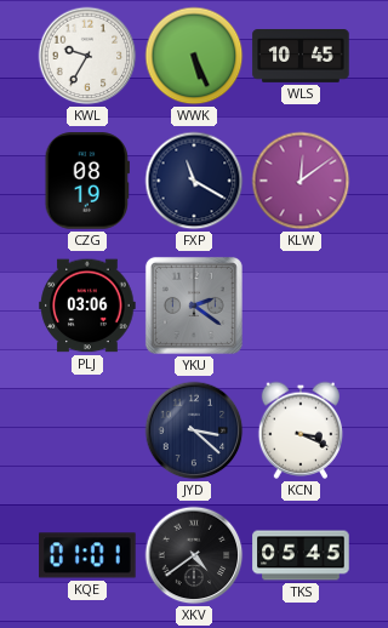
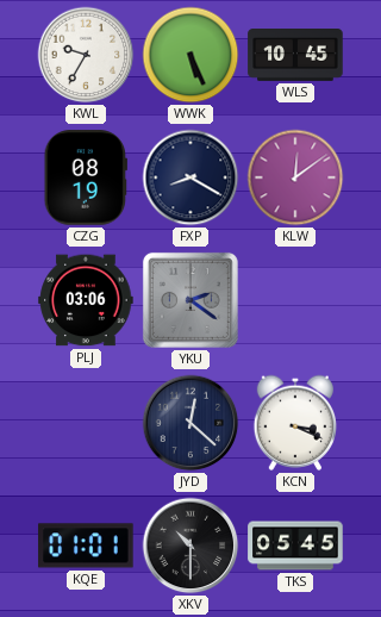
FXP: 11:20 -> 8:20
JYD: 3:22 -> 12:22
XKV: 4:39 -> 10:30
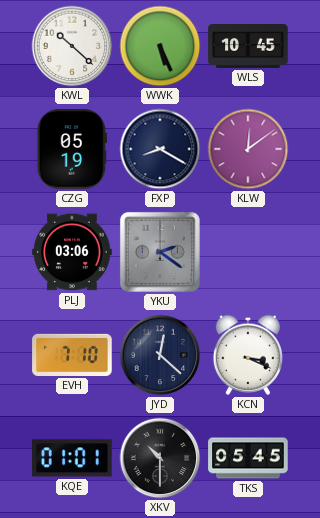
KWL: 9:35 -> 10:22
CZG: 08:19 -> 05:19
EVH: none -> 7:10
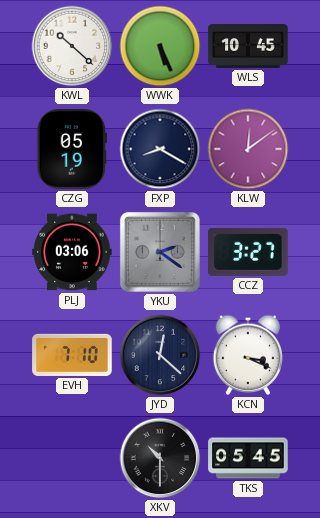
CCZ: none -> 3:27
KQE: 01:01 -> none
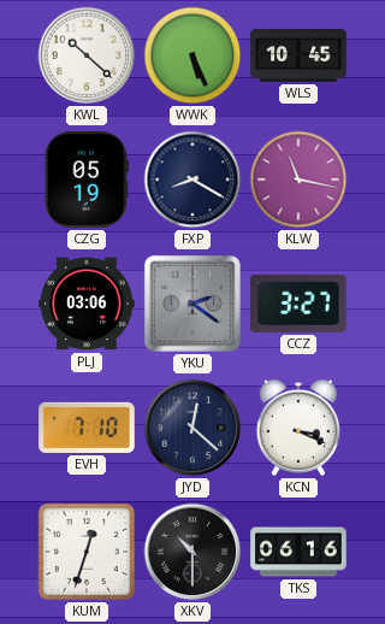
KLW: 12:09 -> 11:17
KUM: none -> 12:33
TKS: 05:45 -> 06:16
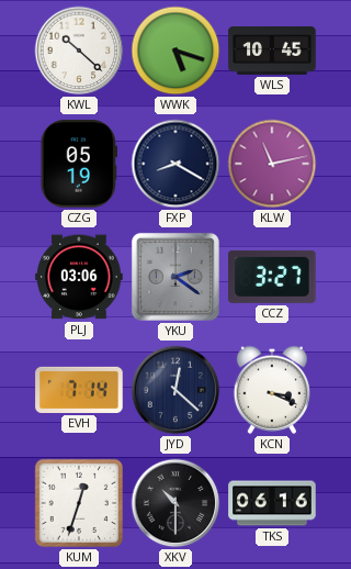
WWK: 5:26 -> 5:18
KLW: 11:17 -> 11:13
EVH: 7:10 -> 7:14
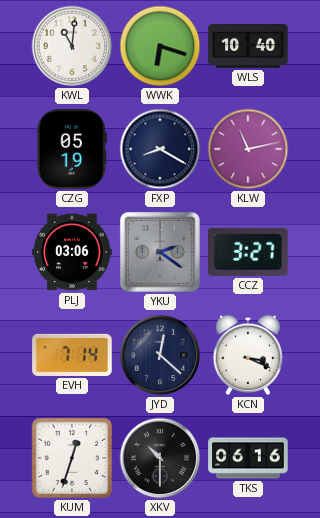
KWL: 10:22 -> 11:01
WWK: 5:18 -> 6:18
WLS: 10:45 -> 10:40
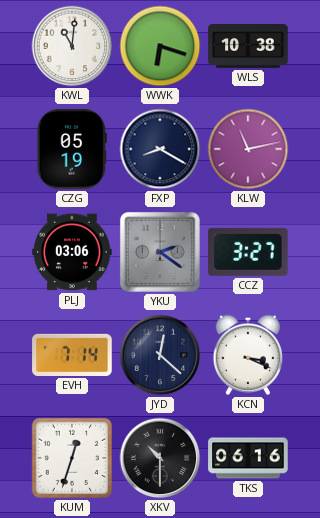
WLS: 10:40 -> 10:38
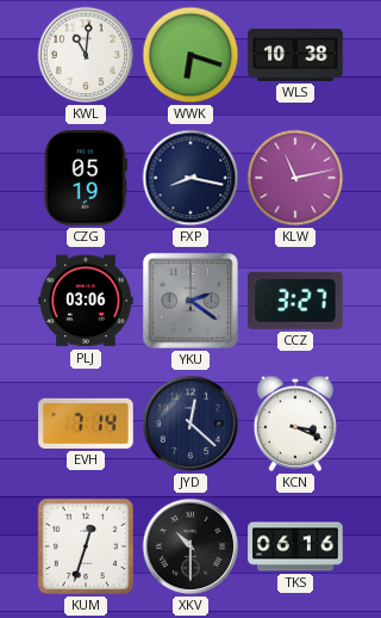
FXP: 8:20 -> 8:17
